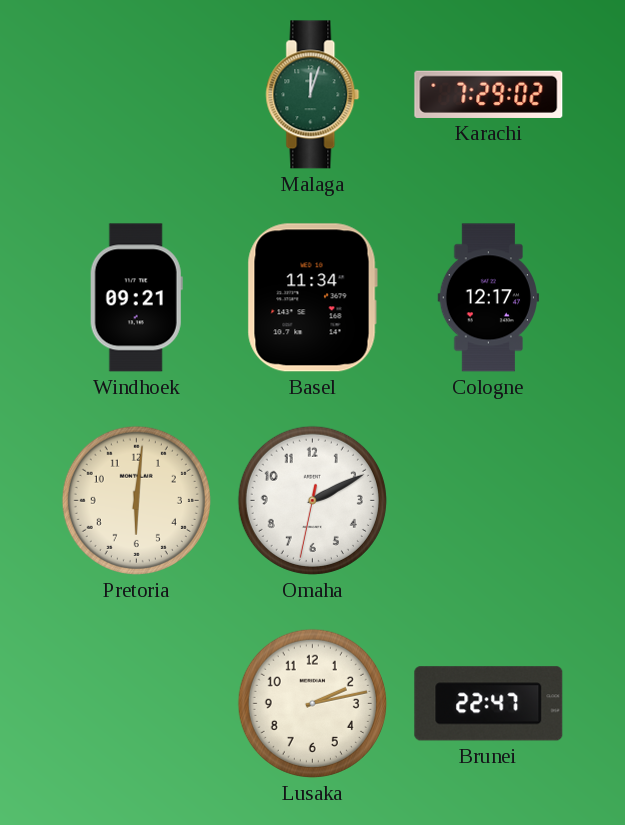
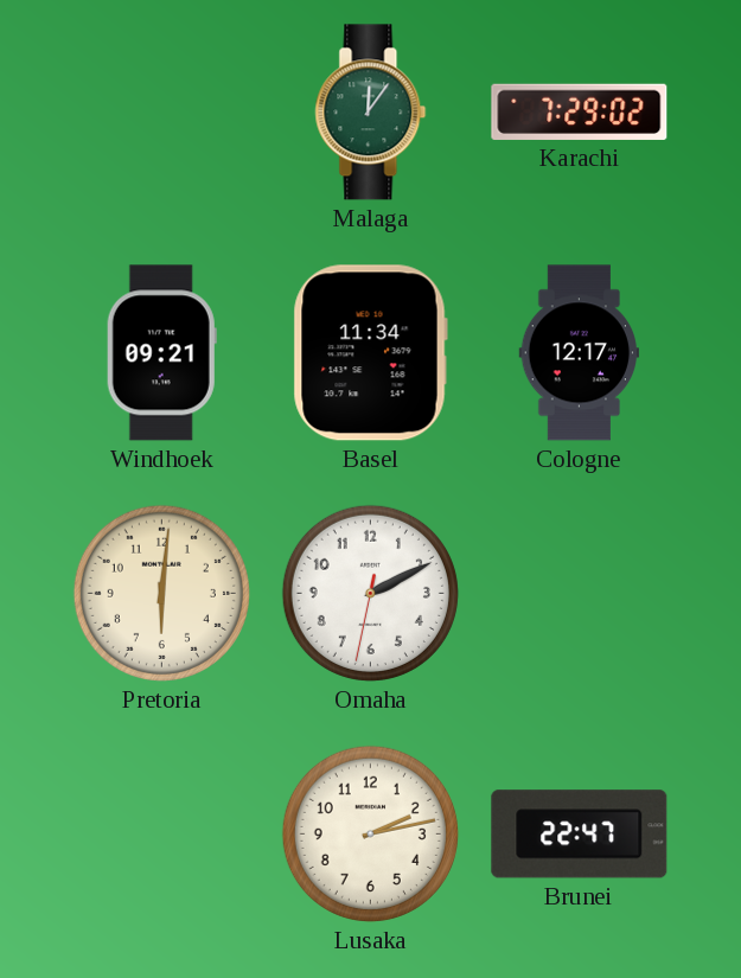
Malaga: 12:03 -> 12:06
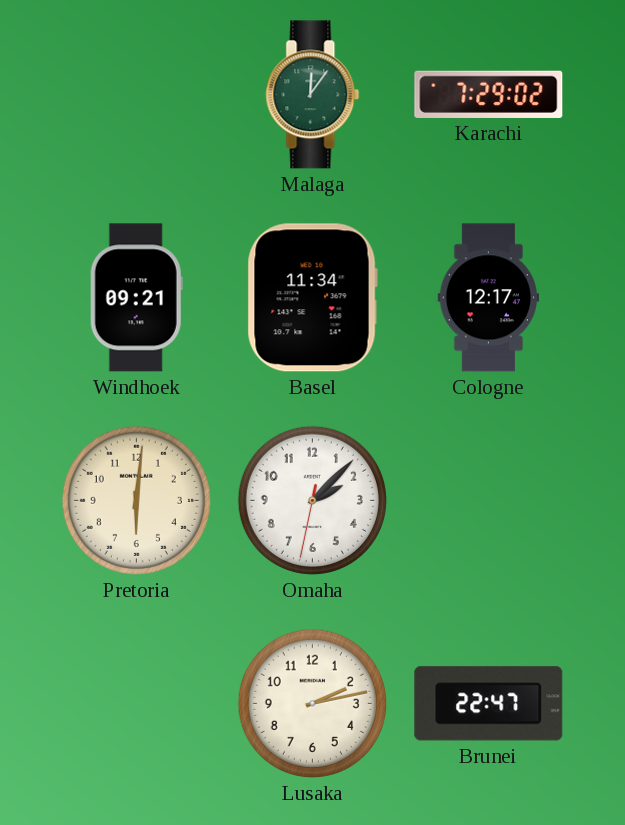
Omaha: 2:10 -> 2:07
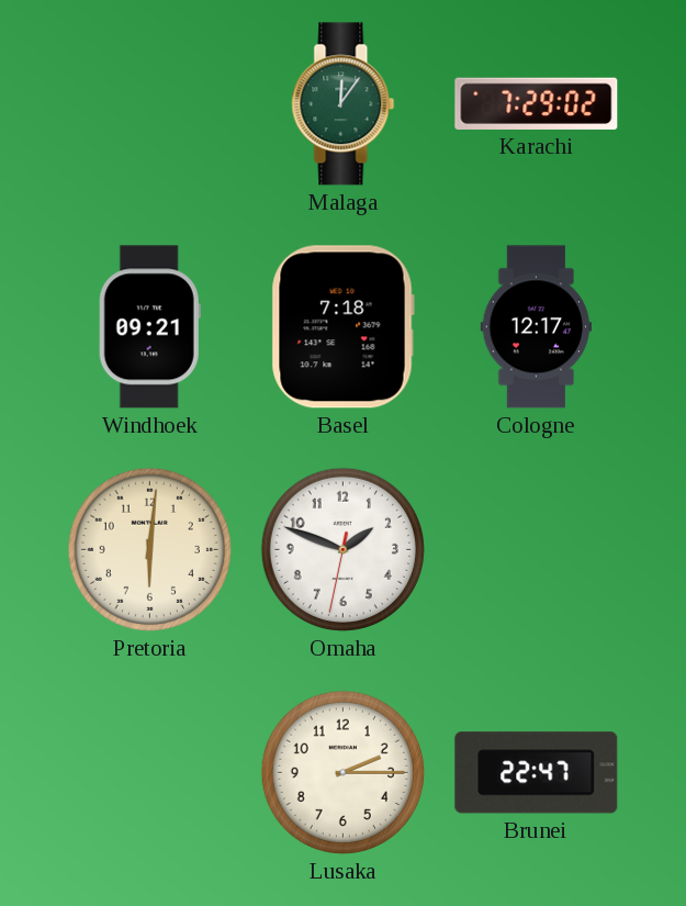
Basel: 11:34 -> 7:18
Omaha: 2:07 -> 1:48
Lusaka: 2:13 -> 2:15
